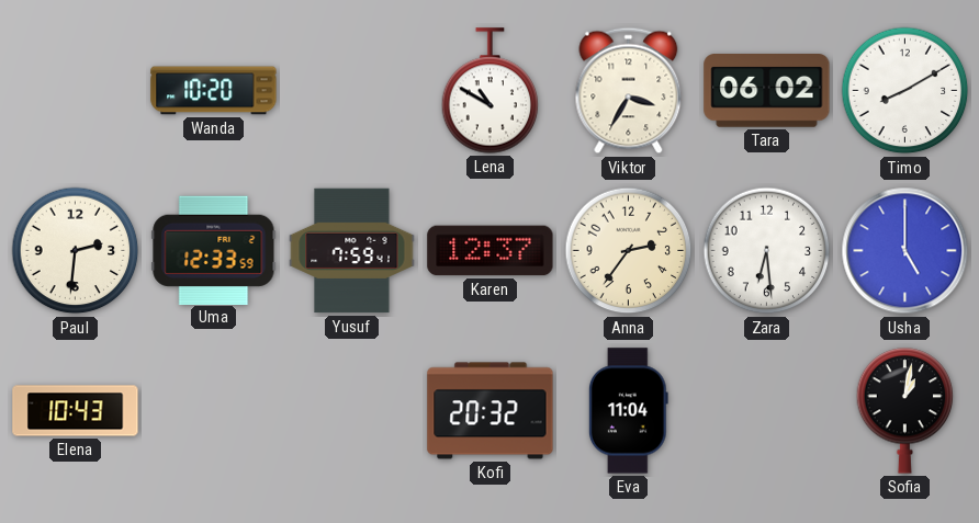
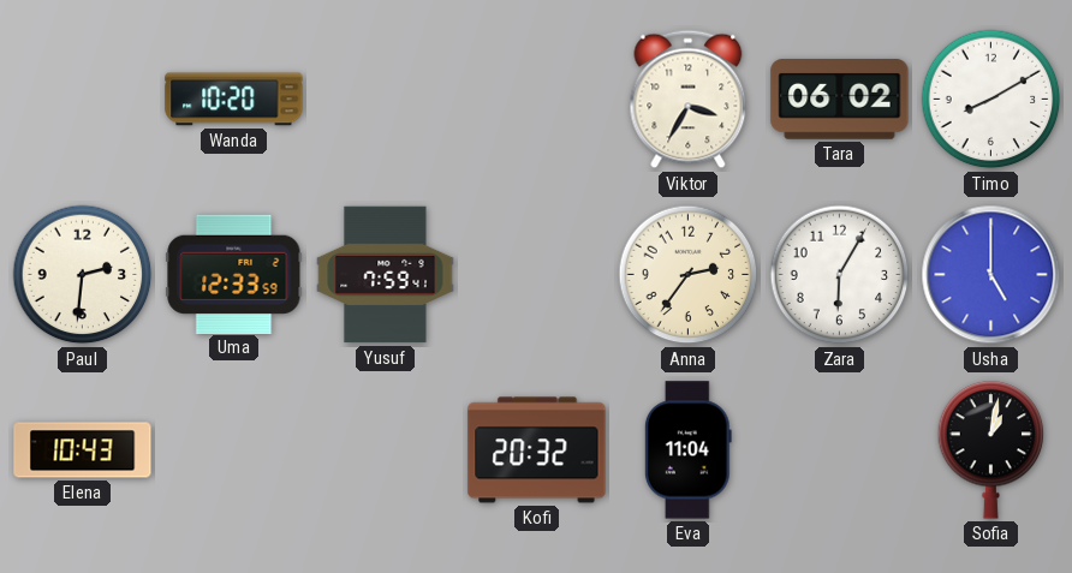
Lena: 10:50 -> none
Karen: 12:37 -> none
Zara: 6:29 -> 6:05
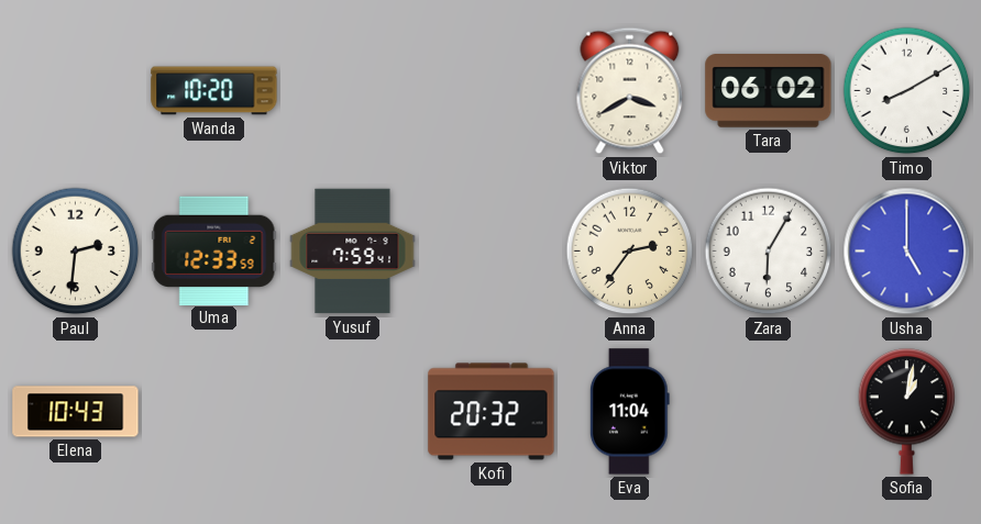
Viktor: 3:35 -> 3:40
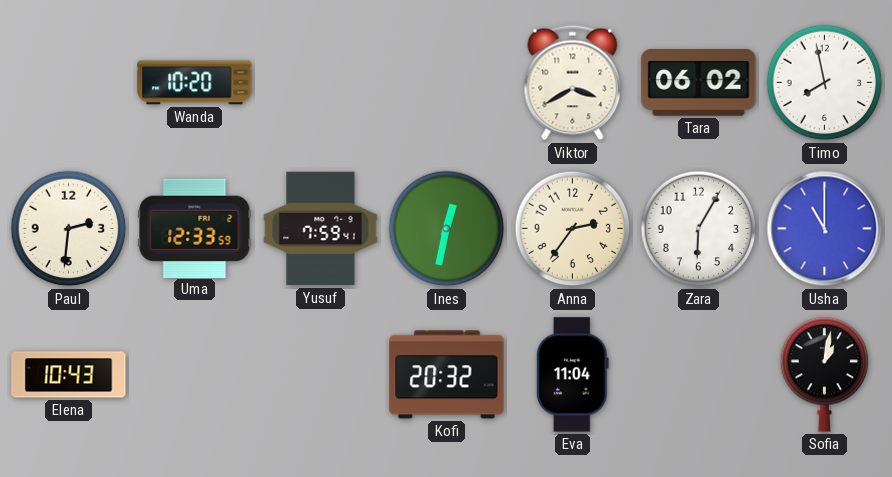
Timo: 8:10 -> 7:58
Ines: none -> 12:32
Usha: 5:00 -> 11:00
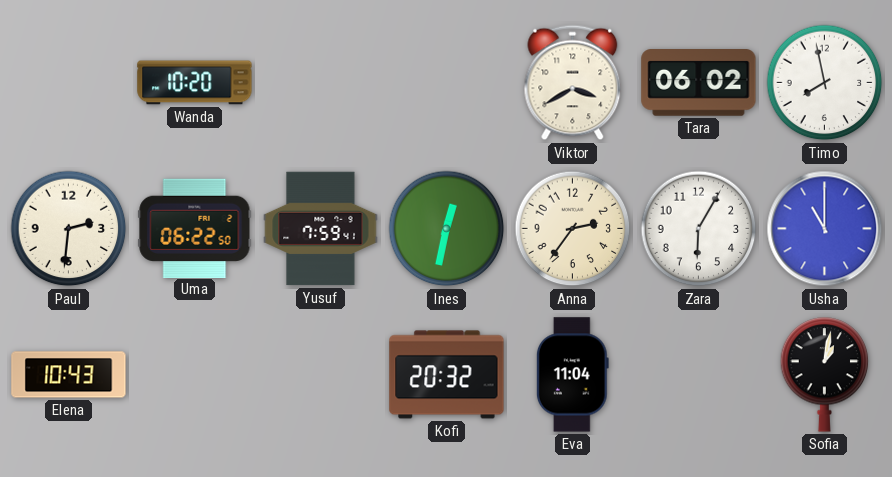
Uma: 12:33 -> 06:22
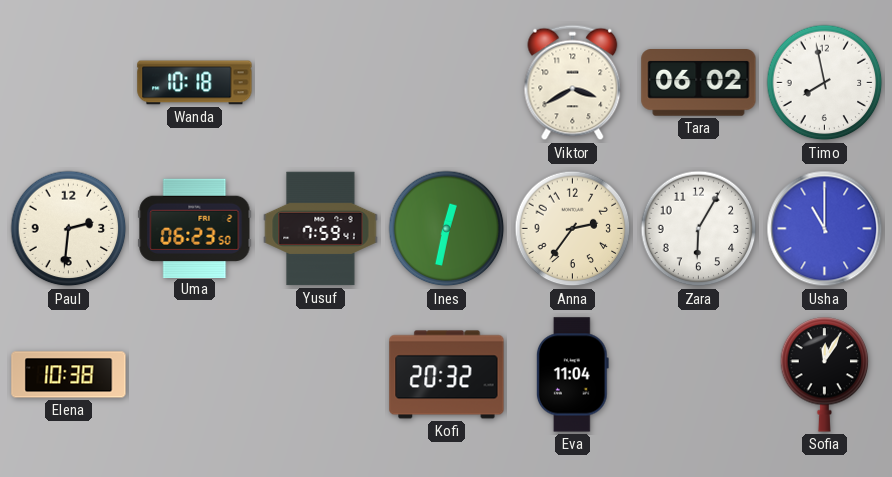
Wanda: 10:20 -> 10:18
Uma: 06:22 -> 06:23
Elena: 10:43 -> 10:38
Sofia: 1:02 -> 12:05
